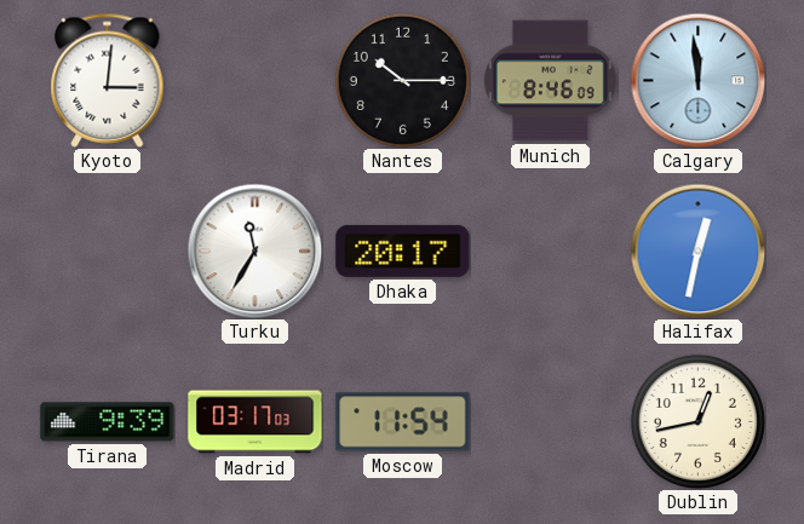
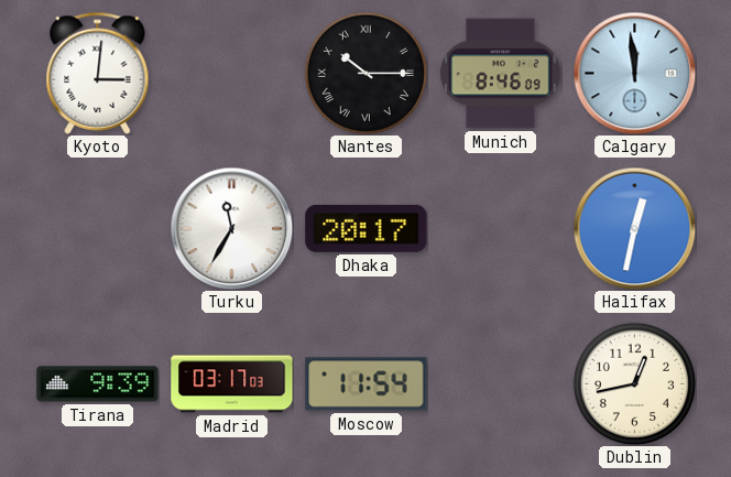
Nantes numerals: Arabic -> Roman
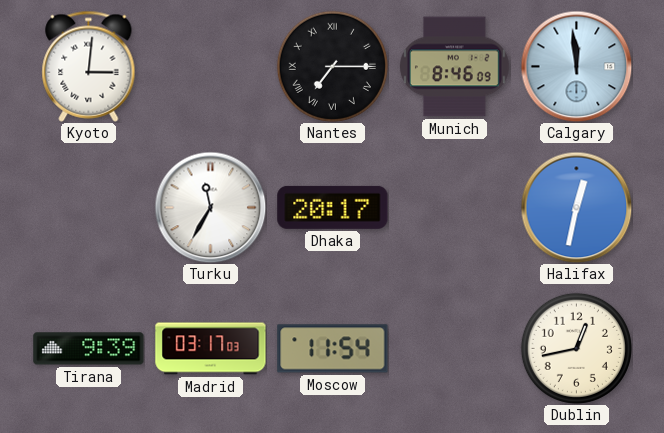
Nantes: 10:15 -> 7:15
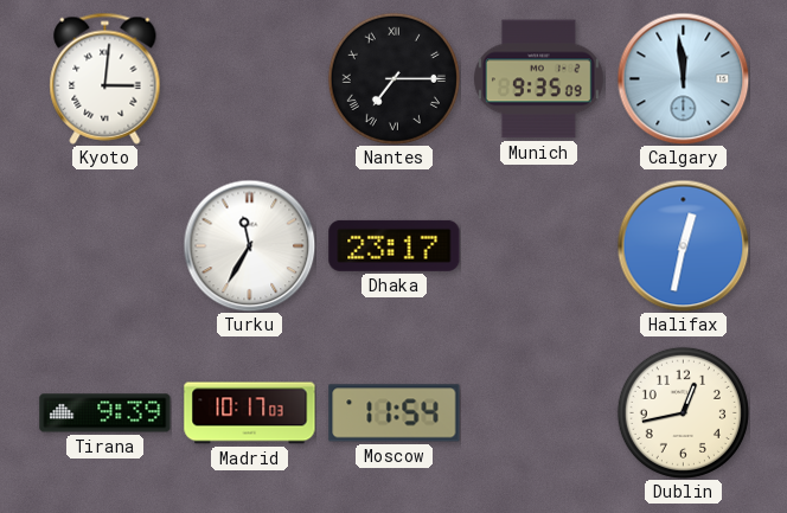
Munich: 8:46 -> 9:35
Dhaka: 20:17 -> 23:17
Madrid: 03:17 -> 10:17
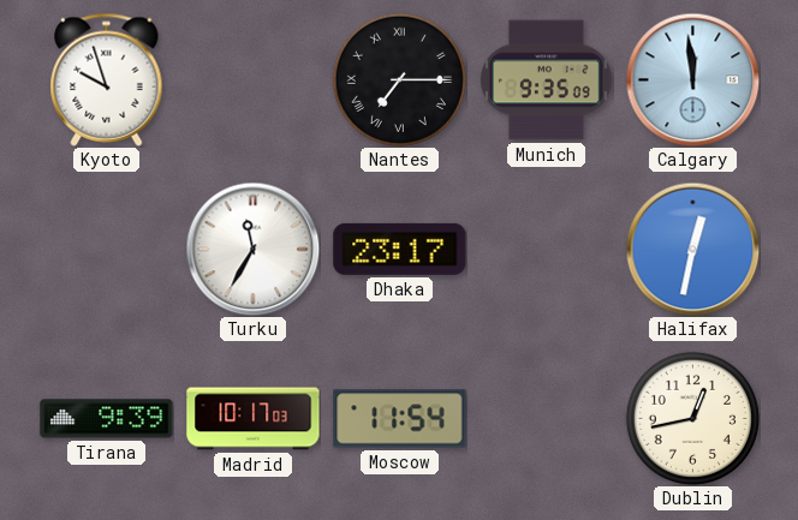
Kyoto: 3:01 -> 9:57
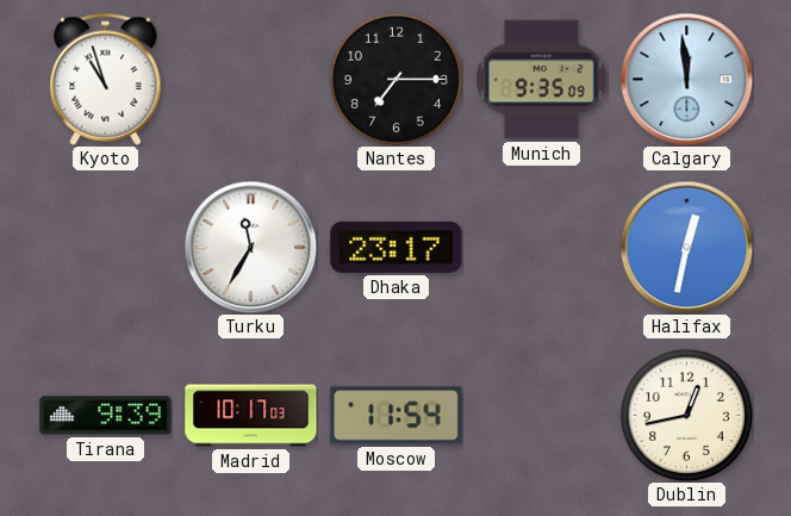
Kyoto: 9:57 -> 10:57
Nantes numerals: Roman -> Arabic
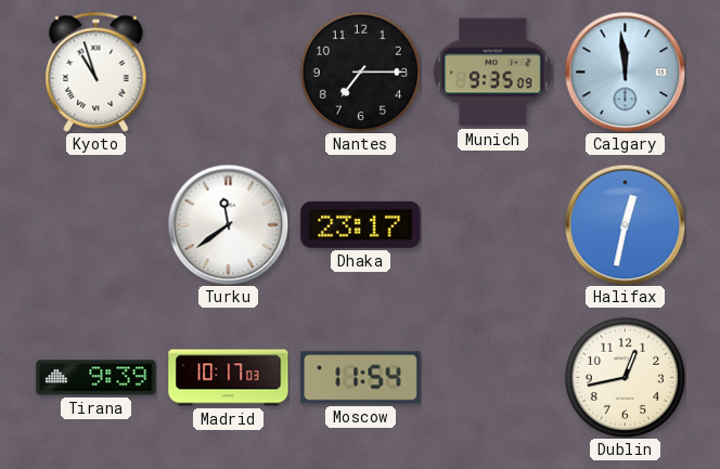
Turku: 11:35 -> 11:39
